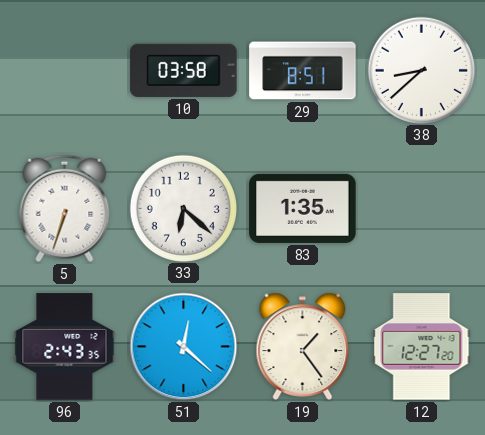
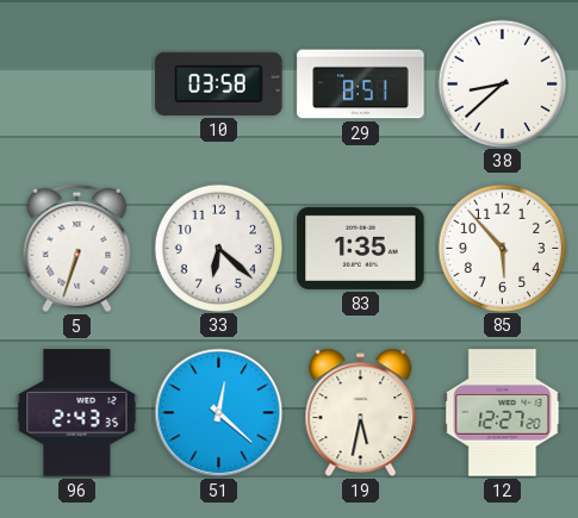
85: none -> 5:53
19: 1:24 -> 5:32
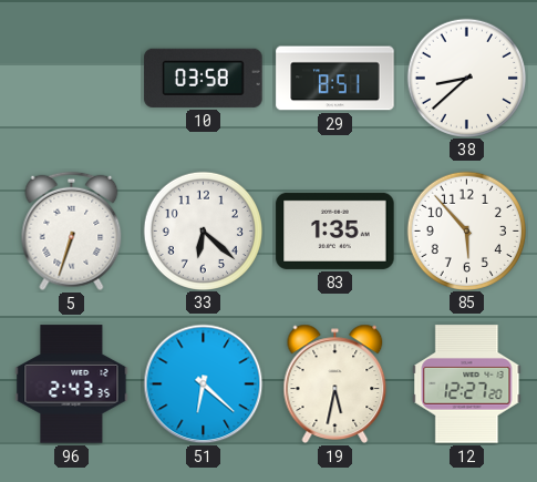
51: 12:22 -> 6:22
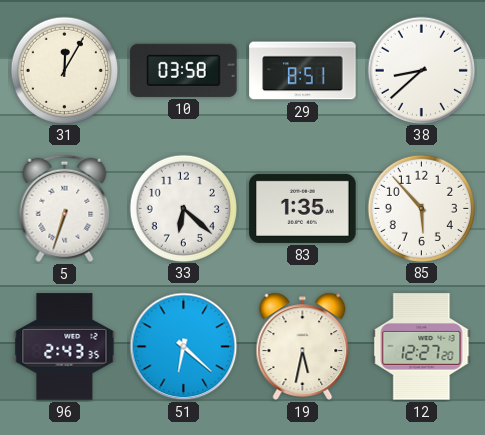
31: none -> 12:05
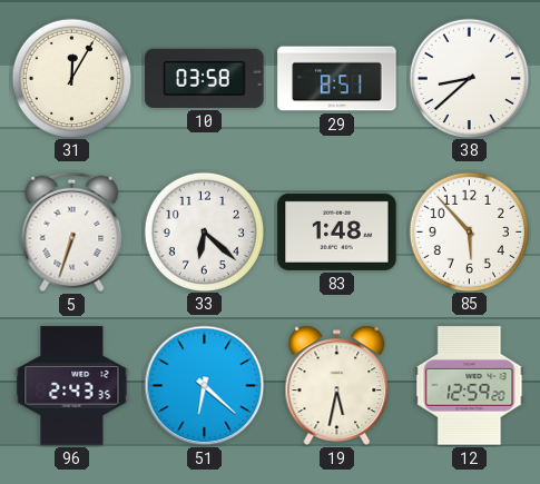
83: 1:35 -> 1:48
12: 12:27 -> 12:59
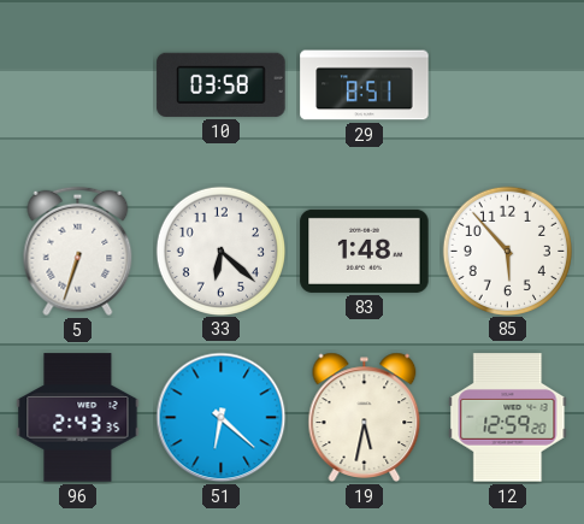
31: 12:05 -> none
38: 8:38 -> none
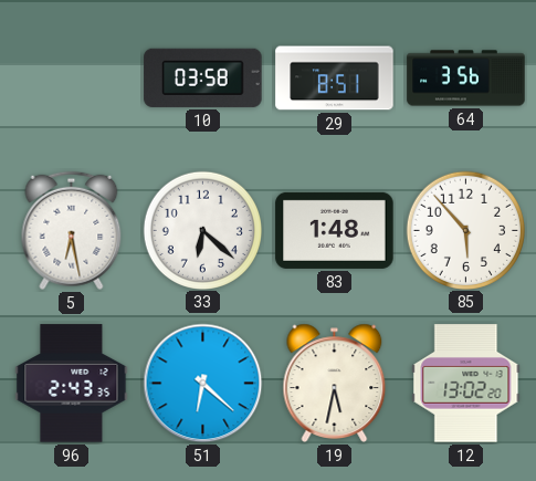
64: none -> 3:56
5: 6:33 -> 6:28
12: 12:59 -> 13:02
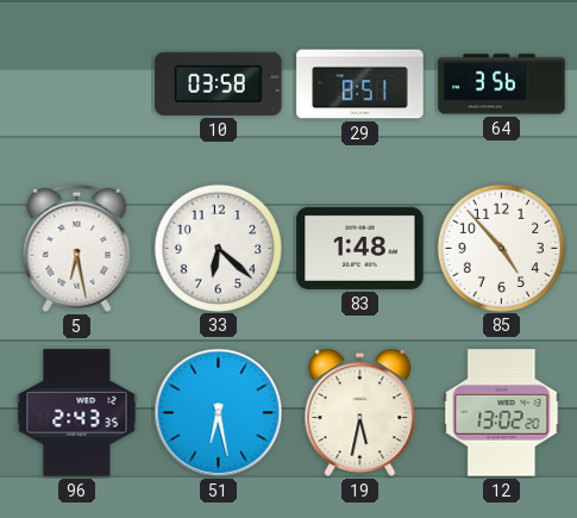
85: 5:53 -> 4:53
51: 6:22 -> 6:28
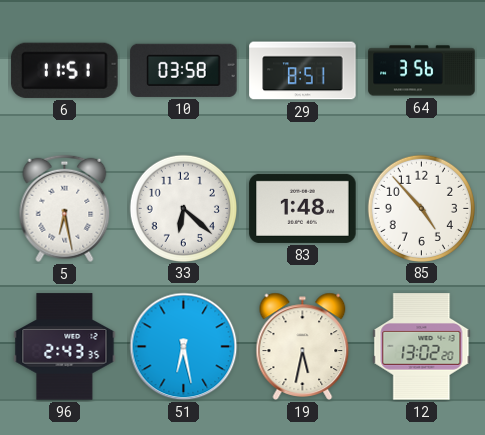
6: none -> 11:51
